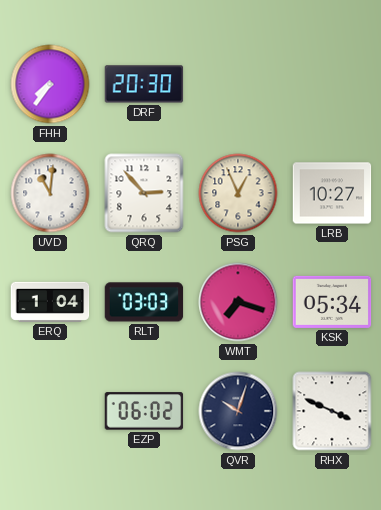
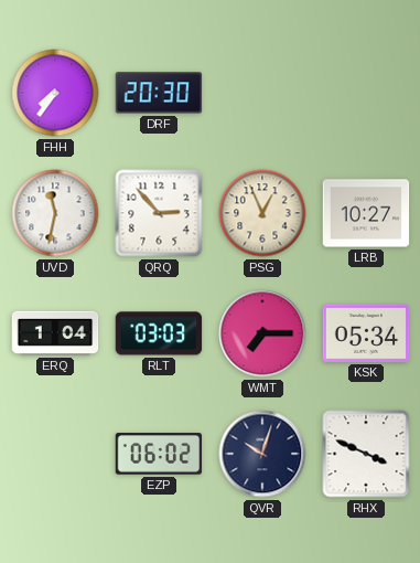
UVD: 11:01 -> 11:32
WMT: 7:18 -> 7:15
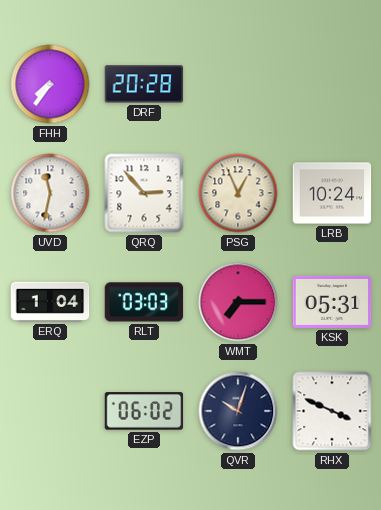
DRF: 20:30 -> 20:28
LRB: 10:27 -> 10:24
KSK: 05:34 -> 05:31
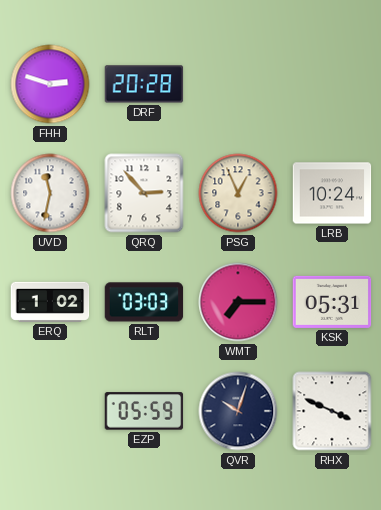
FHH: 7:36 -> 2:48
ERQ: 1:04 -> 1:02
EZP: 06:02 -> 05:59
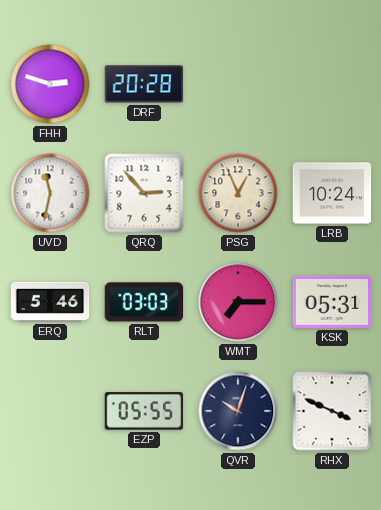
ERQ: 1:02 -> 5:46
EZP: 05:59 -> 05:55
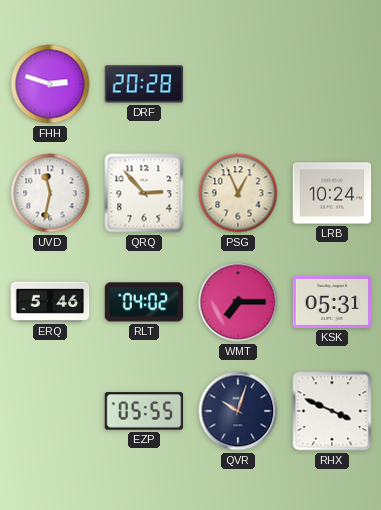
RLT: 03:03 -> 04:02
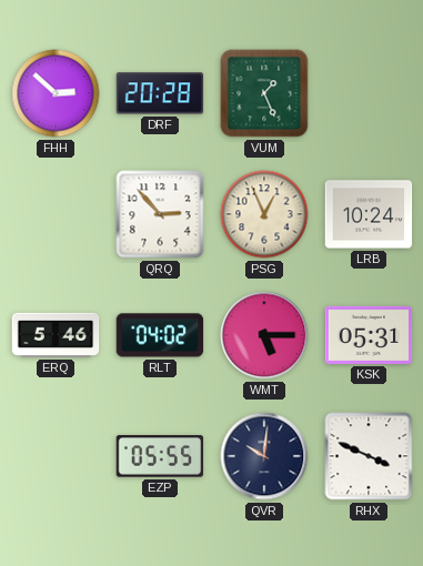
FHH: 2:48 -> 2:52
VUM: none -> 1:26
UVD: 11:32 -> none
WMT: 7:15 -> 5:15
QVR: 10:03 -> 10:01
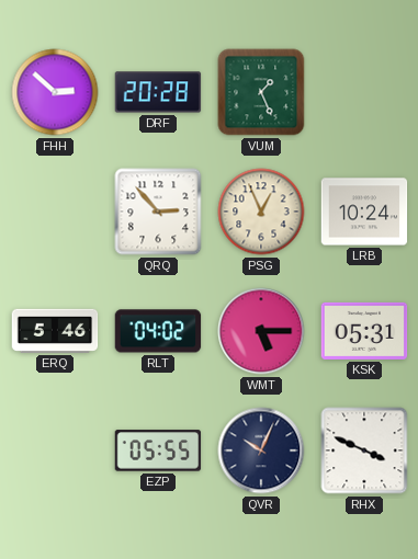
QVR: 10:01 -> 10:04
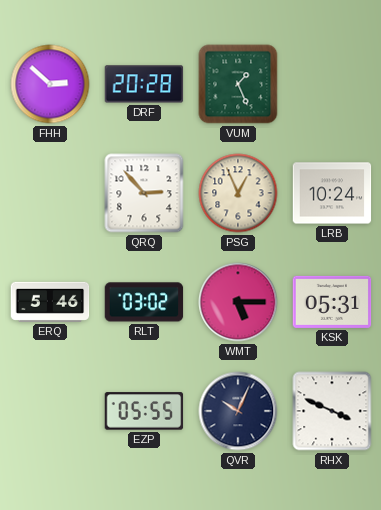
RLT: 04:02 -> 03:02
